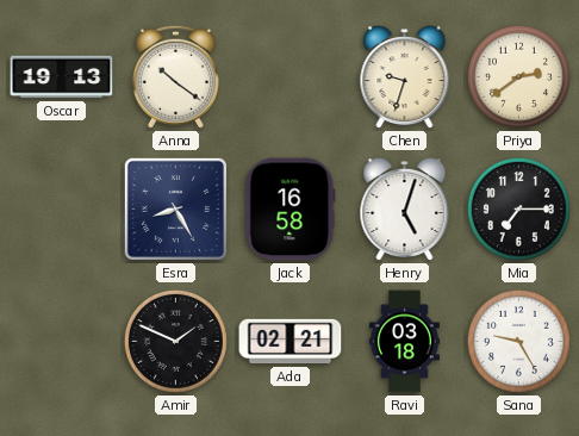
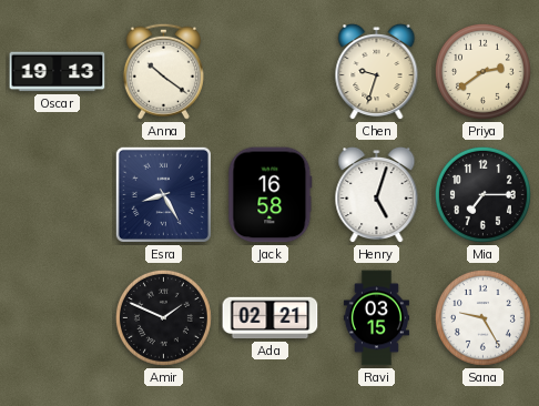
Ravi: 03:18 -> 03:15
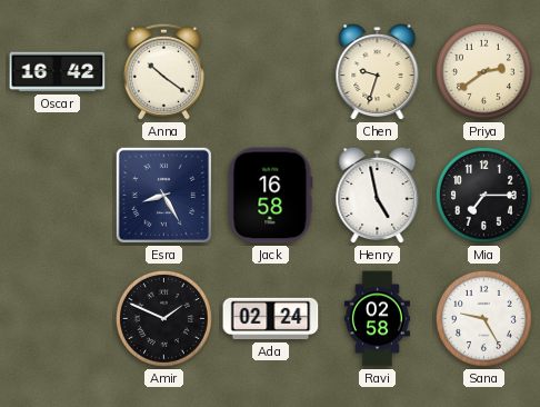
Oscar: 19:13 -> 16:42
Henry: 5:03 -> 4:58
Ada: 02:21 -> 02:24
Ravi: 03:15 -> 02:58
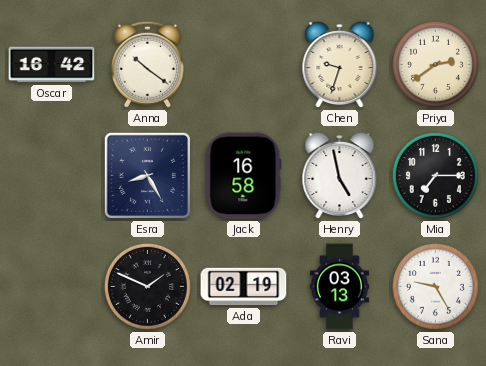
Ada: 02:24 -> 02:19
Ravi: 02:58 -> 03:13
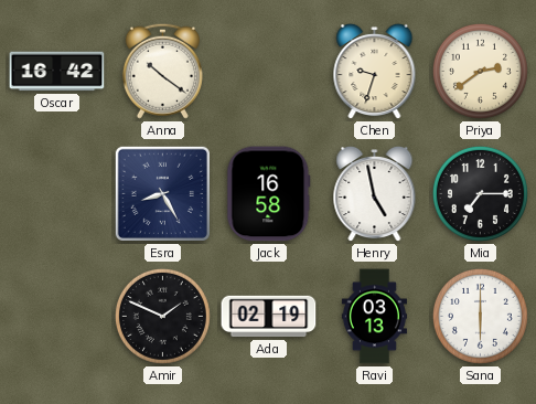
Sana: 9:25 -> 6:00
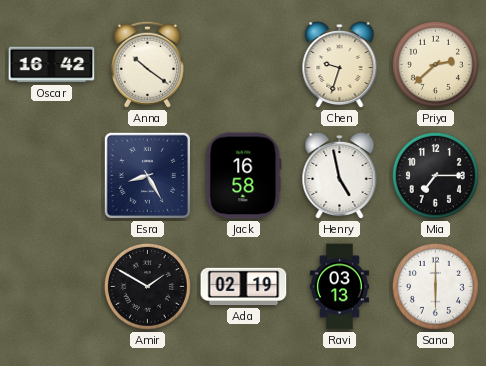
Priya: 2:39 -> 2:38
Amir: 1:49 -> 1:50
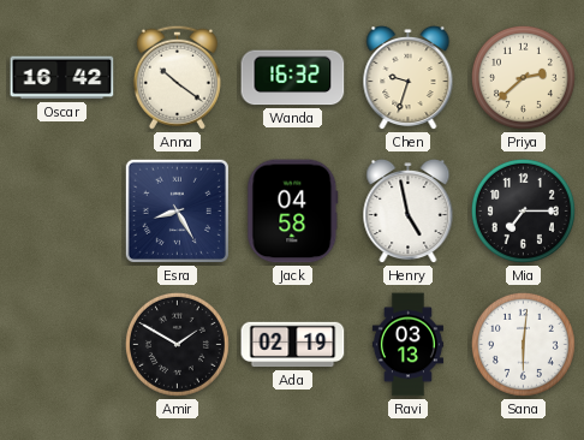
Wanda: none -> 16:32
Jack: 16:58 -> 04:58
Sana: 6:00 -> 6:01
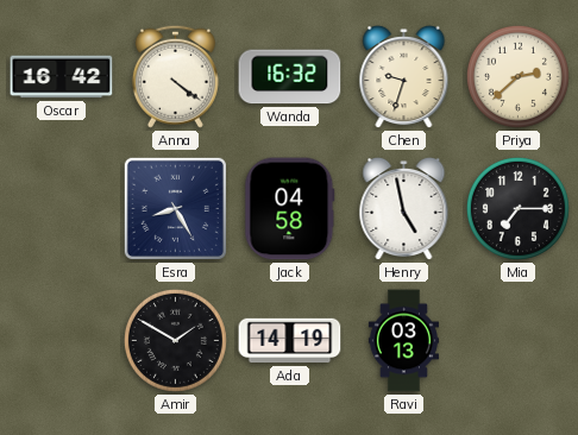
Anna: 10:21 -> 4:21
Ada: 02:19 -> 14:19
Sana: 6:01 -> none
